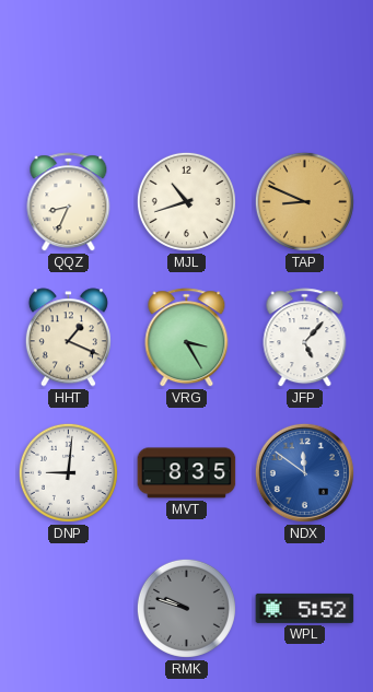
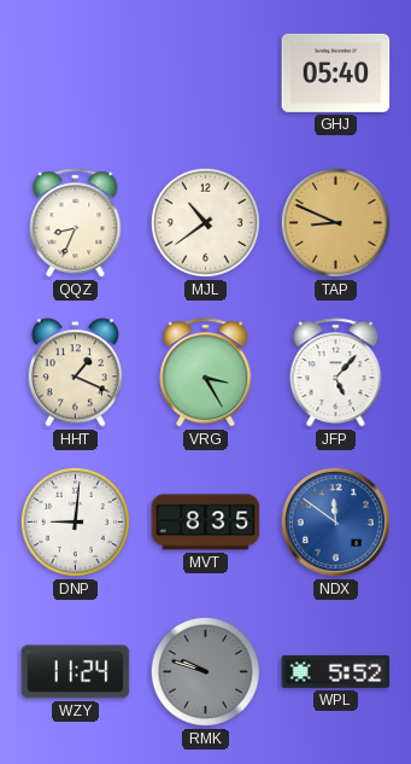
GHJ: none -> 05:40
MJL: 10:42 -> 10:39
WZY: none -> 11:24
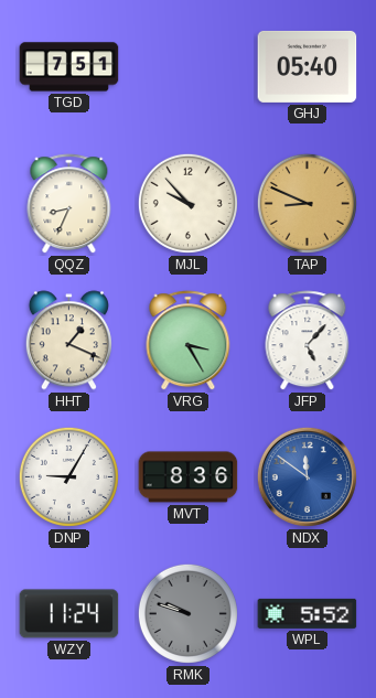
TGD: none -> 7:51
MJL: 10:39 -> 9:53
DNP: 9:01 -> 9:05
MVT: 8:35 -> 8:36
